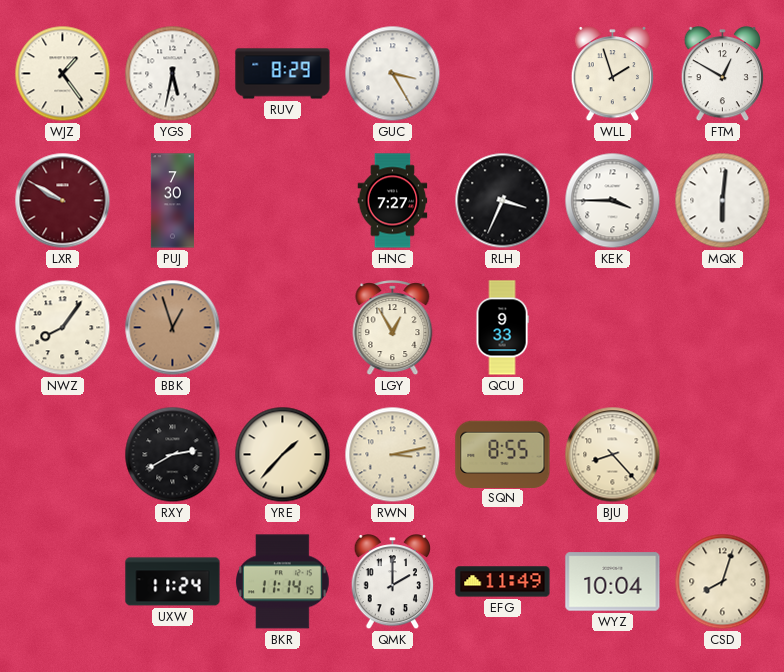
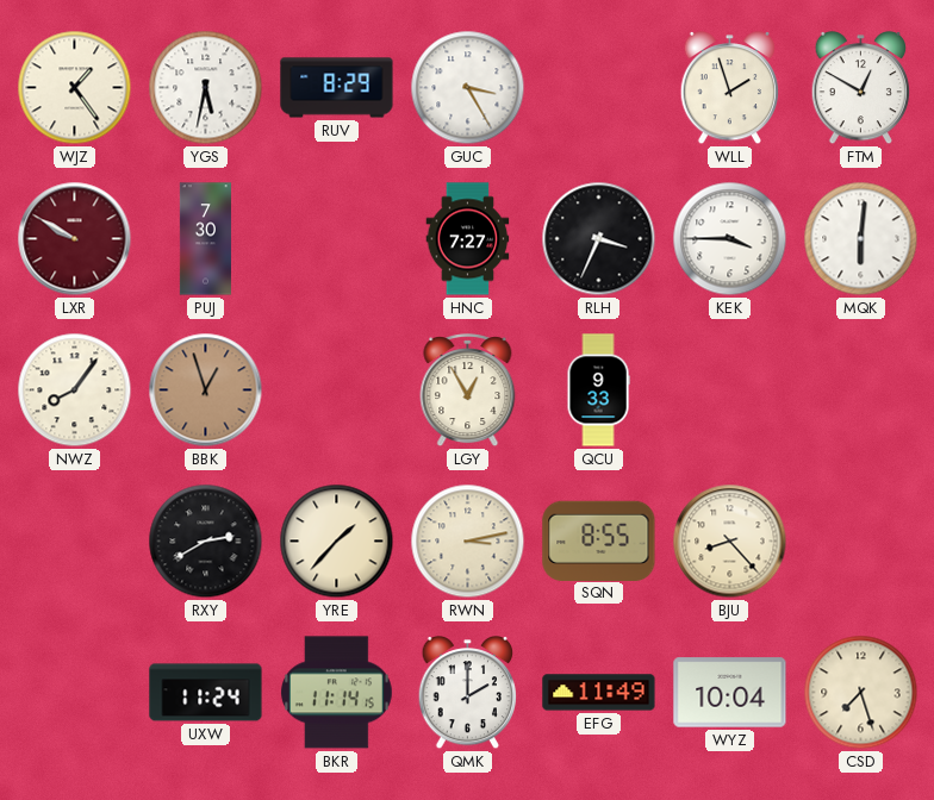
CSD: 8:03 -> 7:27
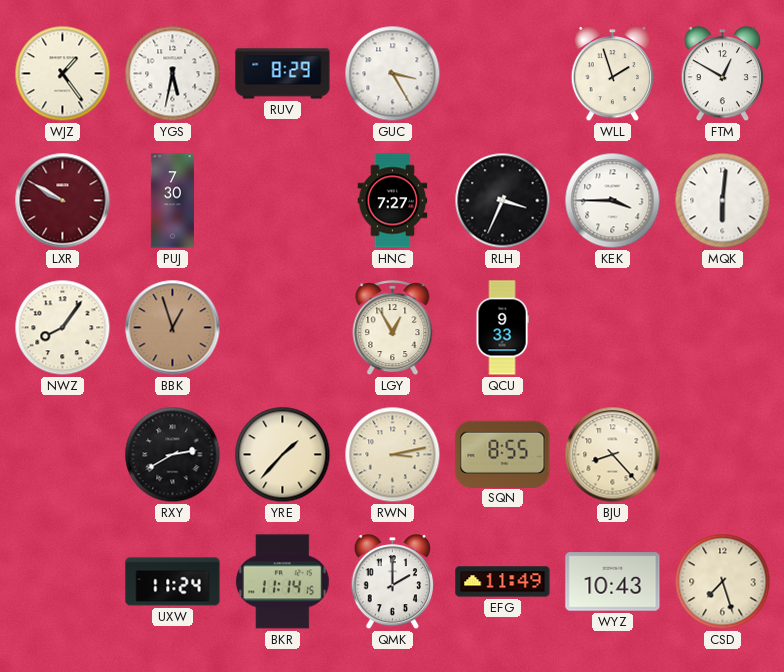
WYZ: 10:04 -> 10:43
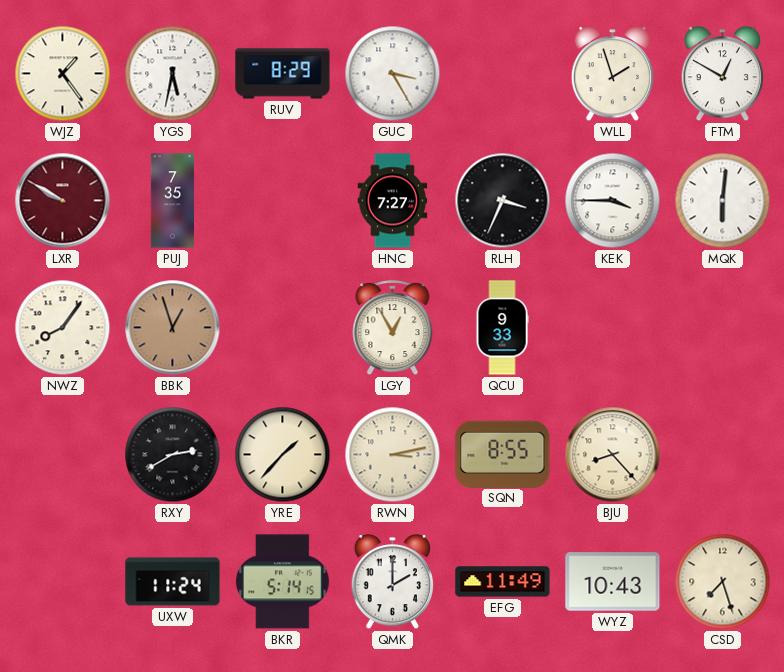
PUJ: 7:30 -> 7:35
BKR: 11:14 -> 5:14
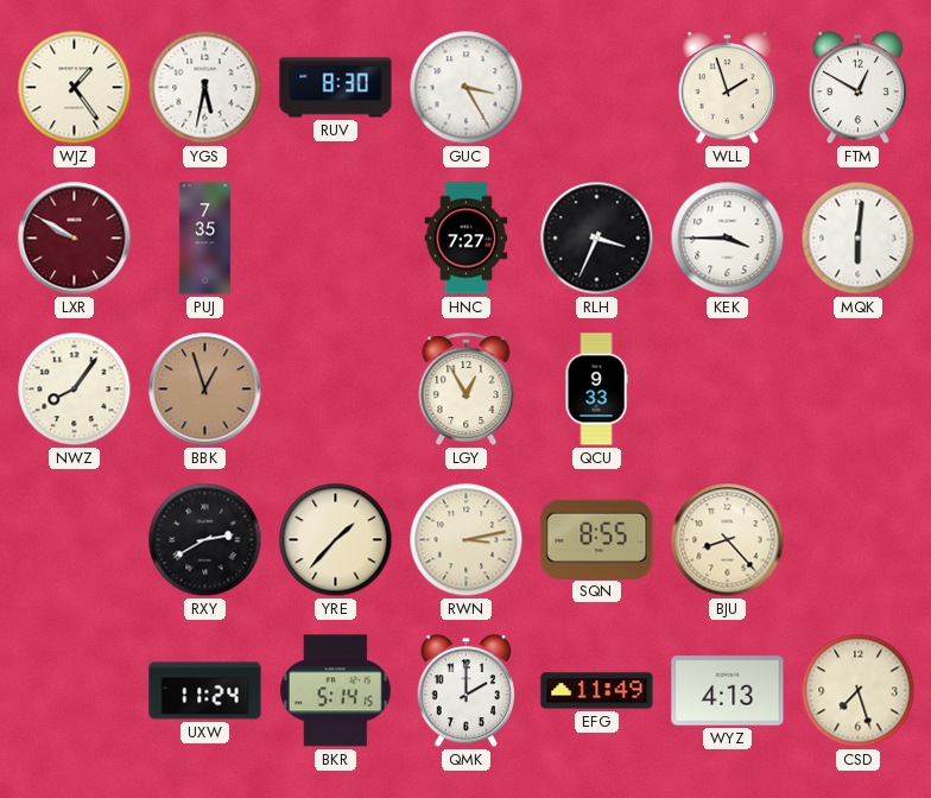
RUV: 8:29 -> 8:30
WYZ: 10:43 -> 4:13
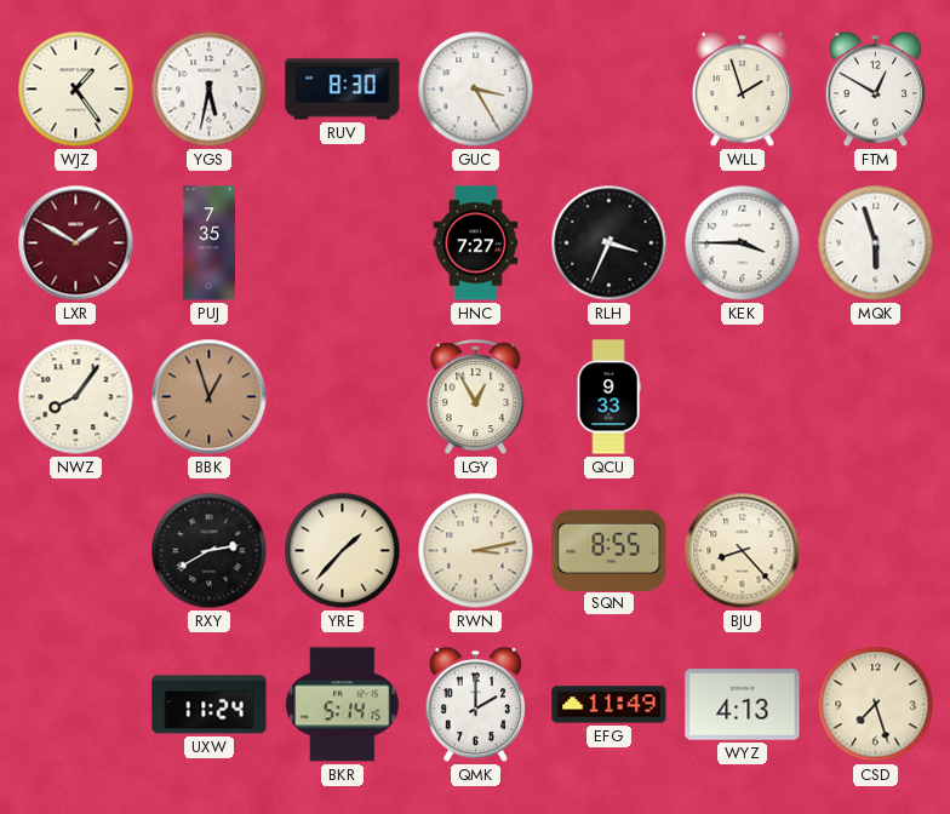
LXR: 9:50 -> 1:50
MQK: 6:01 -> 5:57
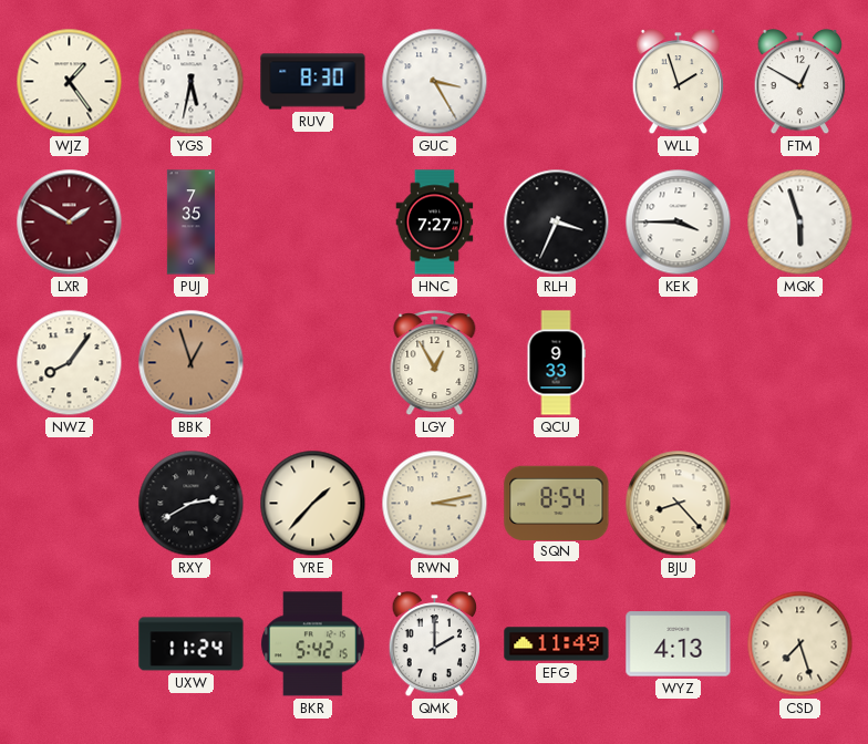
SQN: 8:55 -> 8:54
BKR: 5:14 -> 5:42
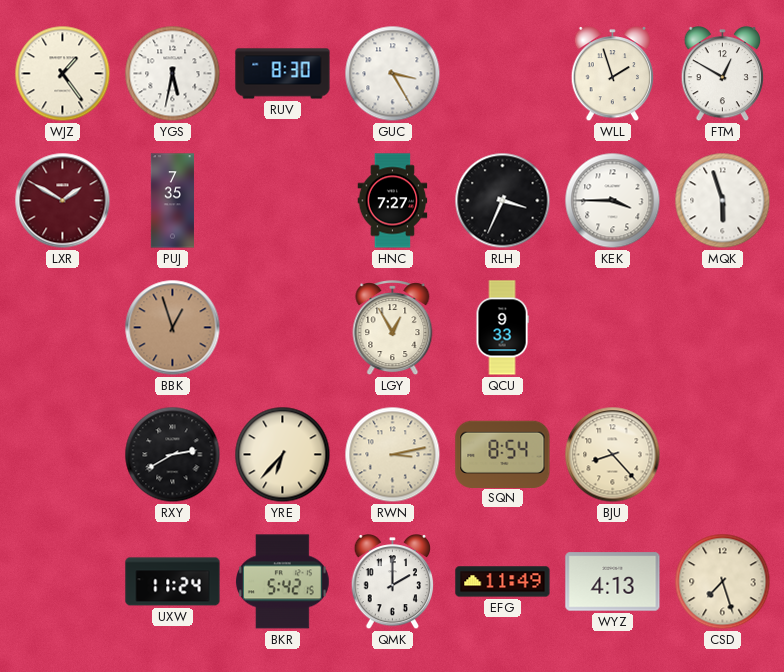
NWZ: 8:06 -> none
YRE: 1:37 -> 6:37
